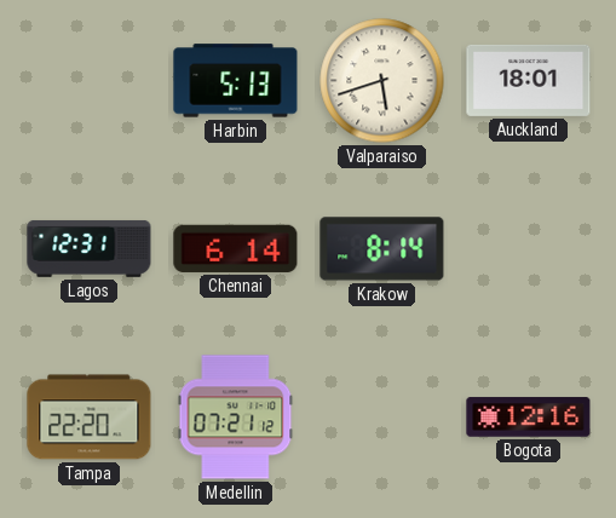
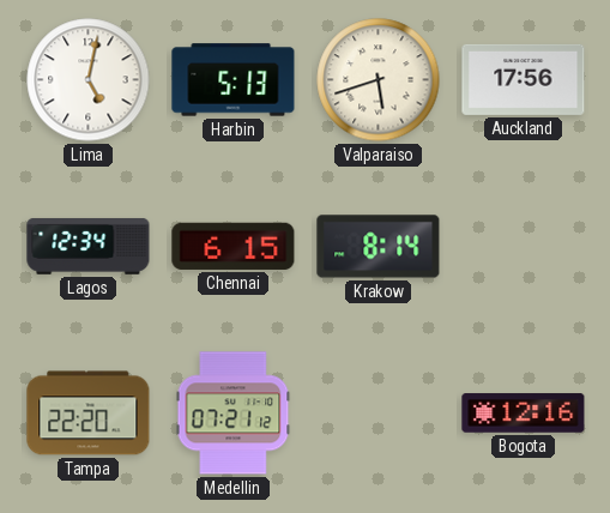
Lima: none -> 5:02
Auckland: 18:01 -> 17:56
Lagos: 12:31 -> 12:34
Chennai: 6:14 -> 6:15
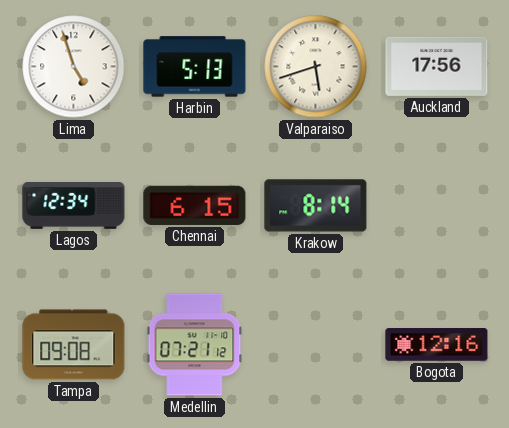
Lima: 5:02 -> 4:57
Tampa: 22:20 -> 09:08
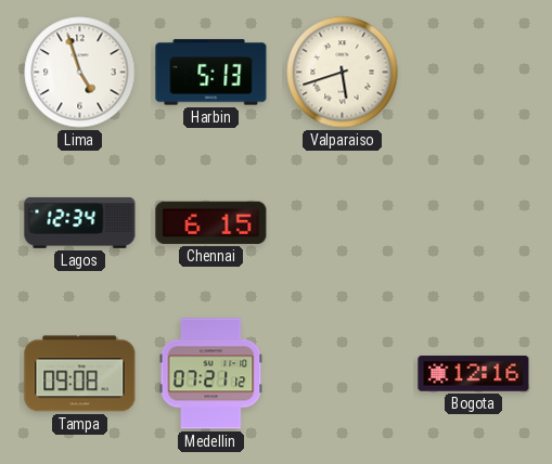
Auckland: 17:56 -> none
Krakow: 8:14 -> none
